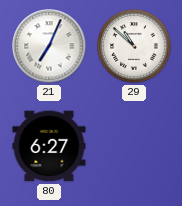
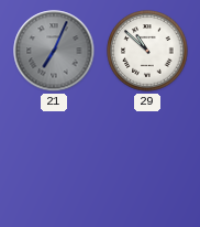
21 dial: white -> grey
80: 6:27 -> none
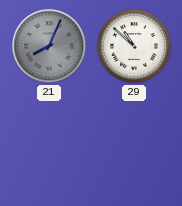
21: 7:04 -> 8:04
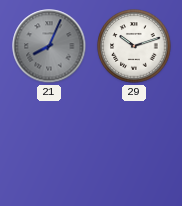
29: 10:52 -> 10:12
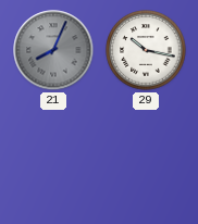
29: 10:12 -> 10:17
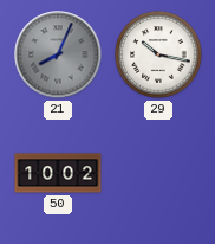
50: none -> 10:02
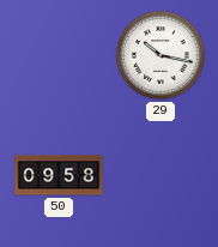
21: 8:04 -> none
50: 10:02 -> 09:58
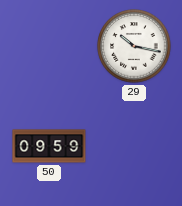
50: 09:58 -> 09:59
